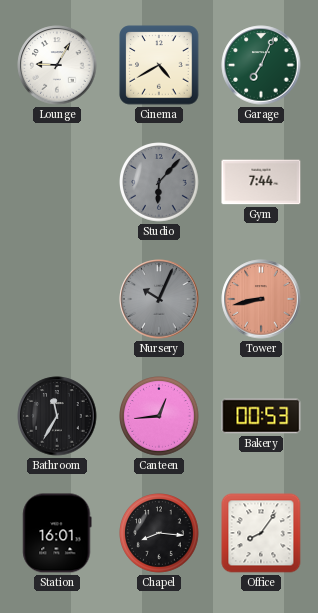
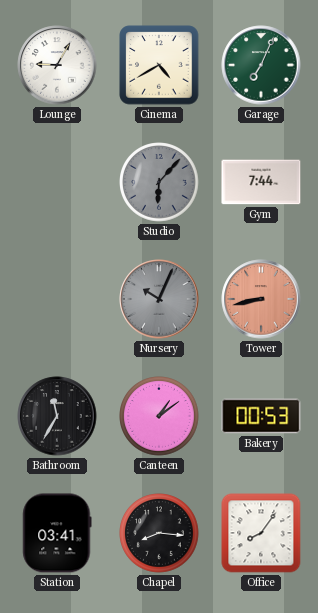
Canteen: 12:44 -> 1:09
Station: 16:01 -> 03:41
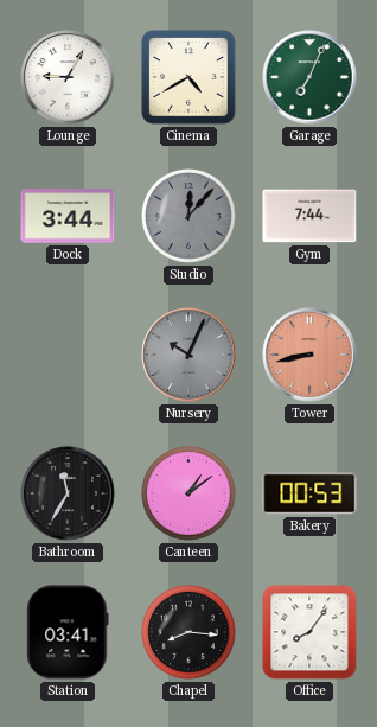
Dock: none -> 3:44
Studio: 6:07 -> 12:07
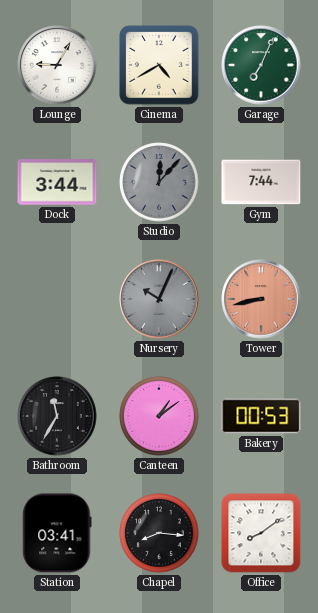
Office: 8:06 -> 8:09
